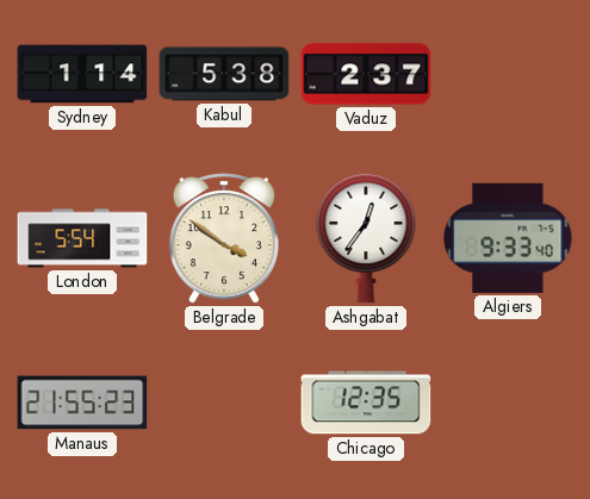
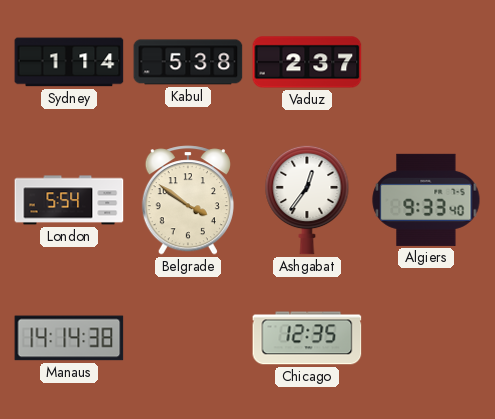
Manaus: 21:55 -> 14:14
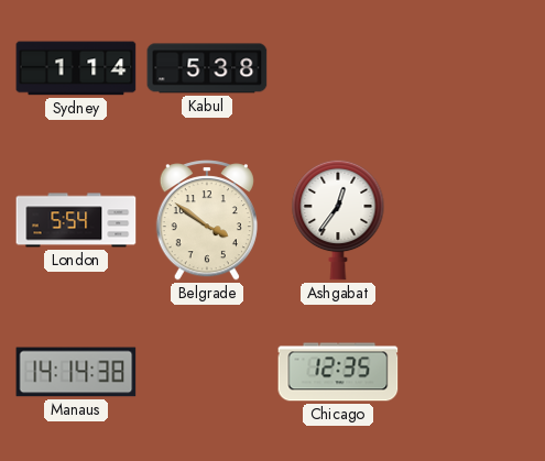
Vaduz: 2:37 -> none
Algiers: 9:33 -> none
